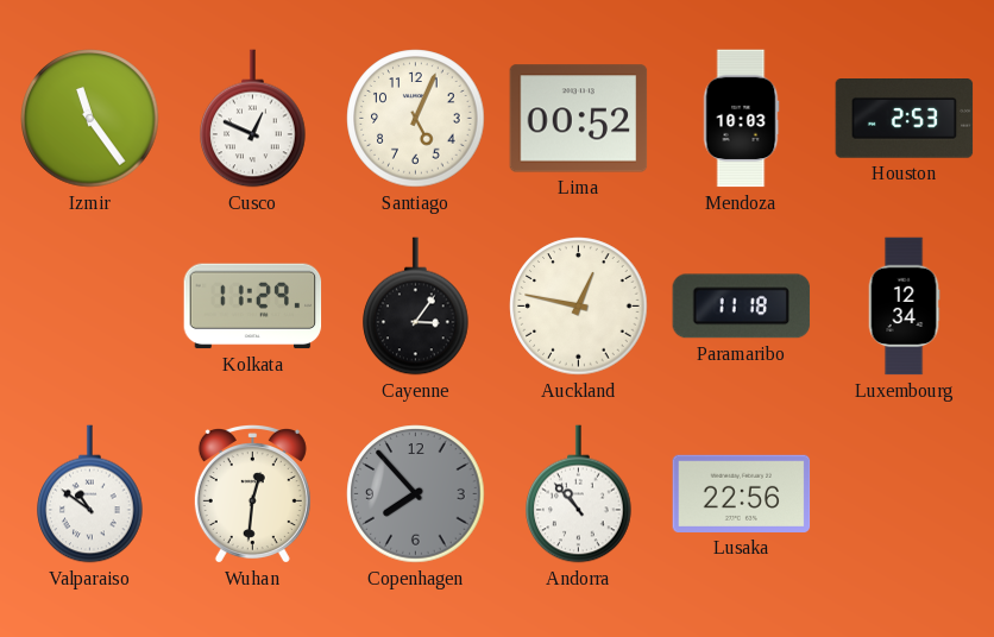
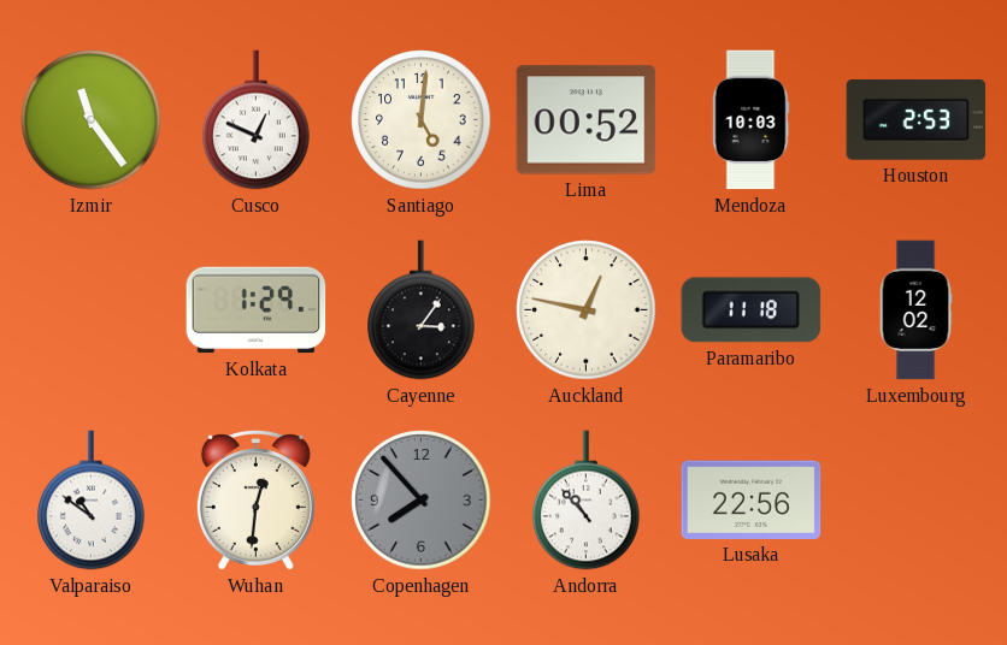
Santiago: 5:04 -> 5:01
Kolkata: 11:29 -> 1:29
Luxembourg: 12:34 -> 12:02
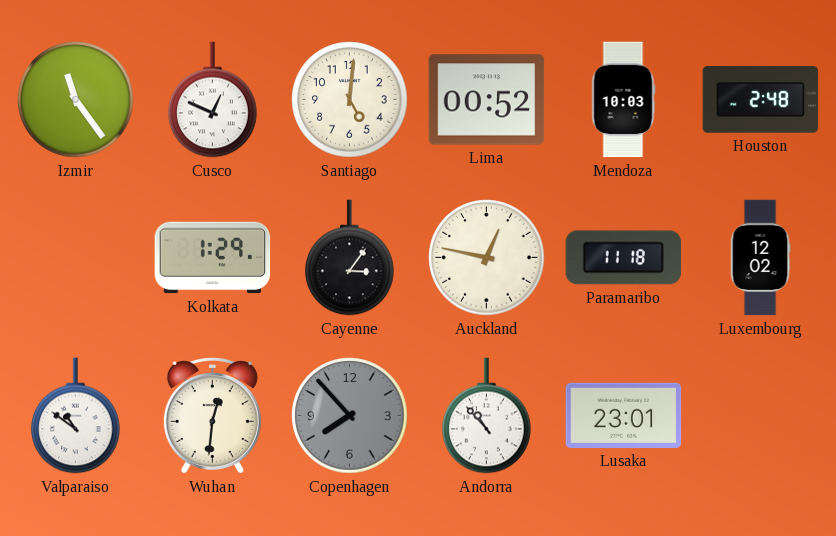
Houston: 2:53 -> 2:48
Lusaka: 22:56 -> 23:01
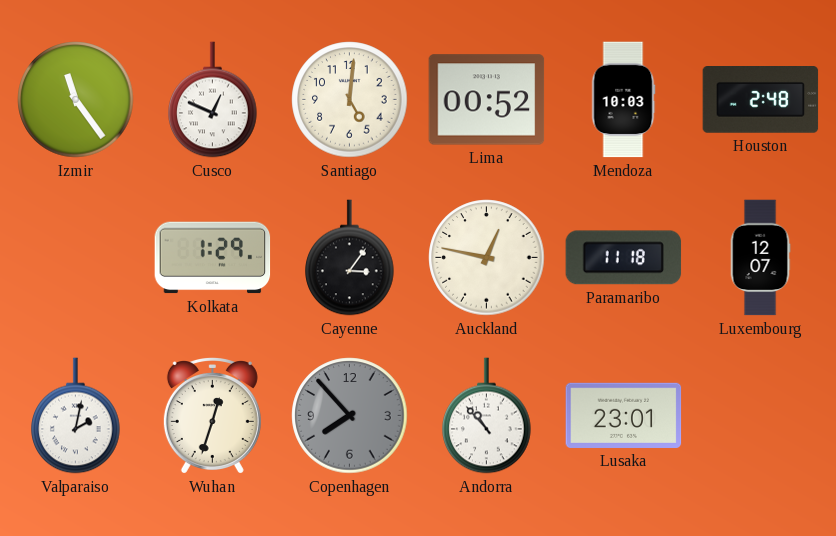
Luxembourg: 12:02 -> 12:07
Valparaiso: 10:51 -> 2:02
Wuhan: 12:31 -> 12:33
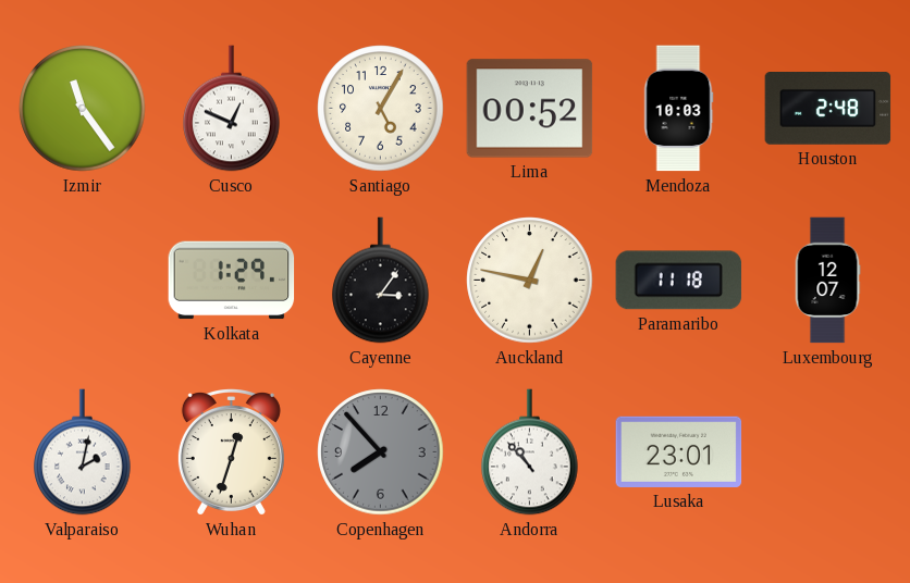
Santiago: 5:01 -> 5:05
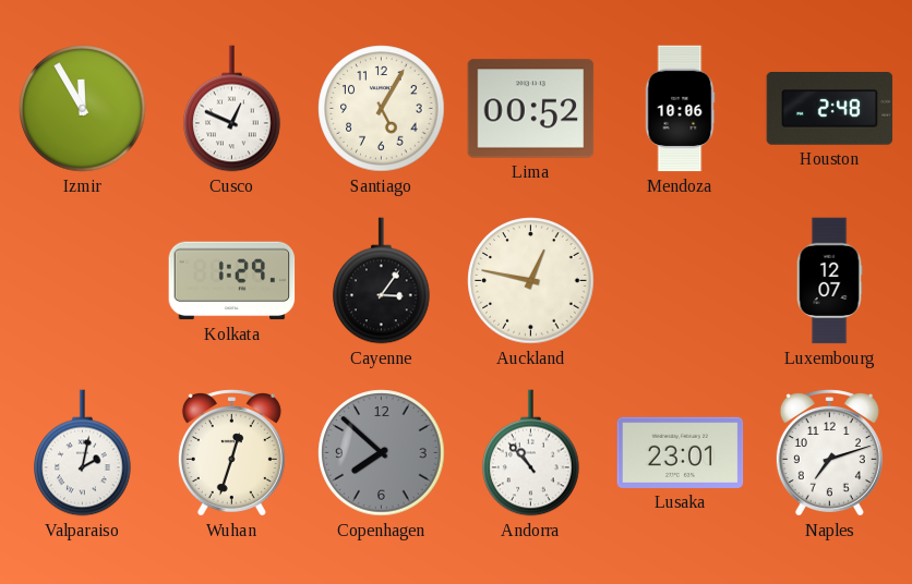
Izmir: 11:24 -> 11:55
Mendoza: 10:03 -> 10:06
Paramaribo: 11:18 -> none
Copenhagen: 7:53 -> 7:52
Naples: none -> 7:12
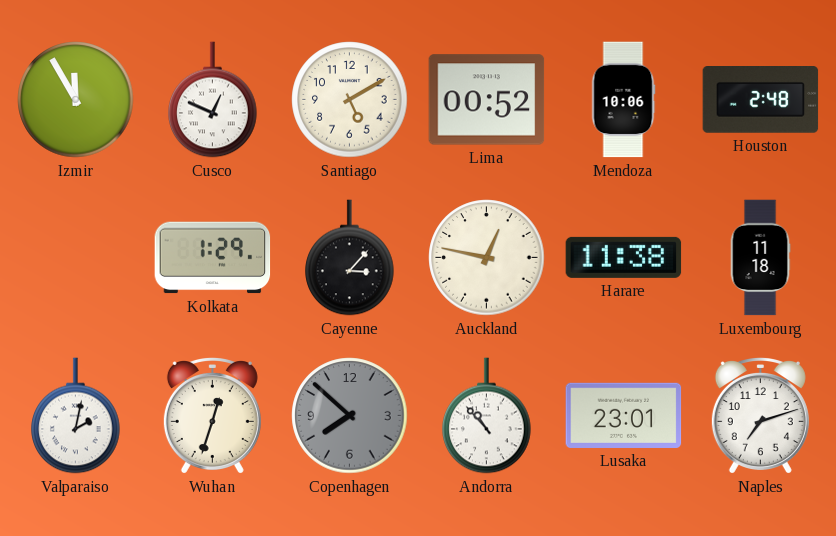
Santiago: 5:05 -> 5:10
Cayenne: 3:06 -> 3:07
Harare: none -> 11:38
Luxembourg: 12:07 -> 11:18
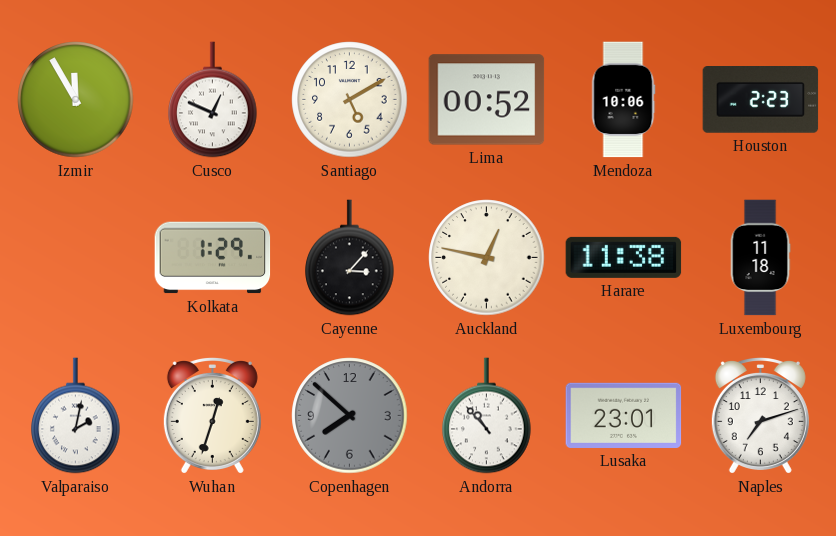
Houston: 2:48 -> 2:23
